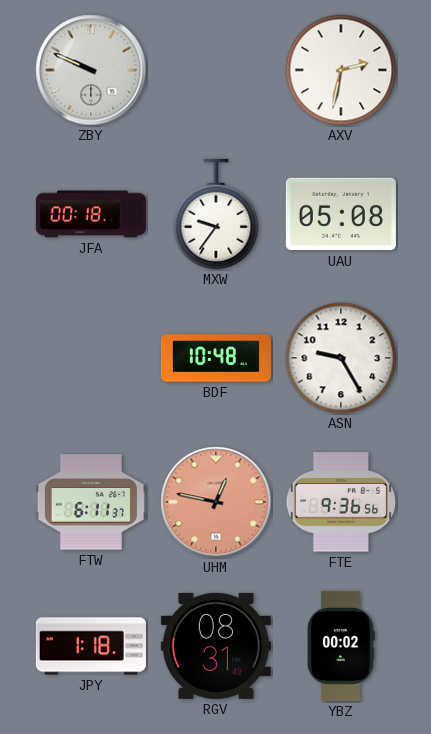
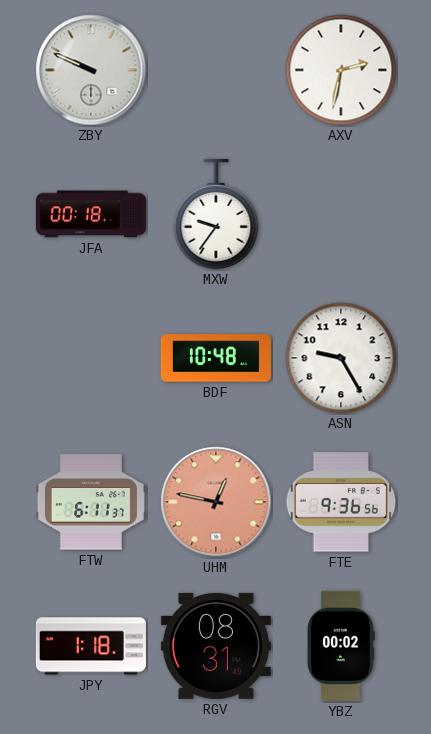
UAU: 05:08 -> none
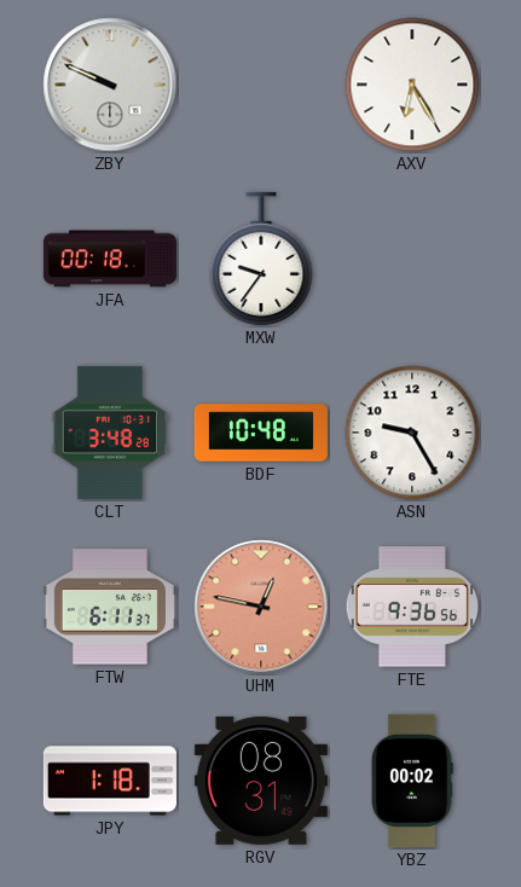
AXV: 2:32 -> 6:25
CLT: none -> 3:48
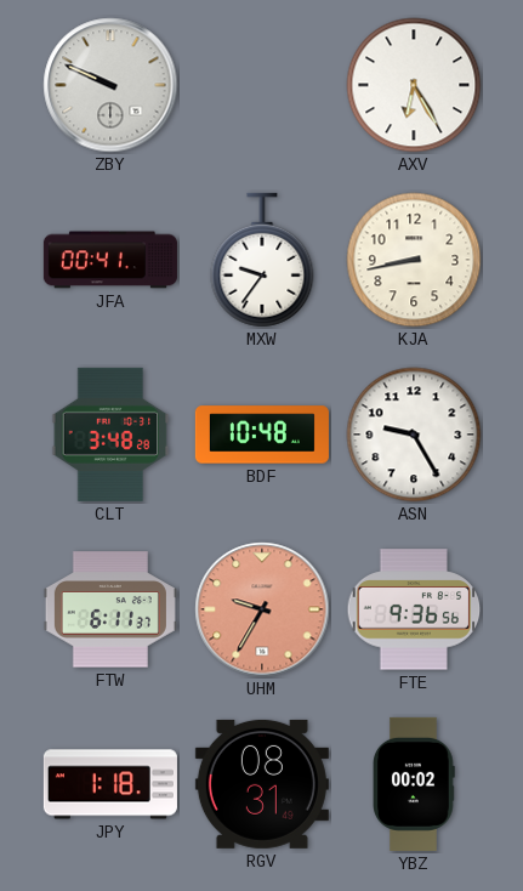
JFA: 00:18 -> 00:41
KJA: none -> 8:43
UHM: 12:47 -> 9:35
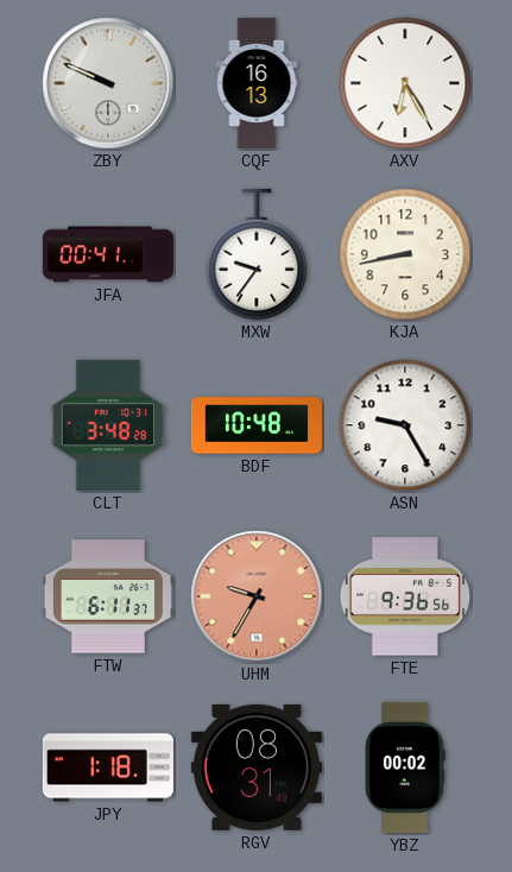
CQF: none -> 16:13
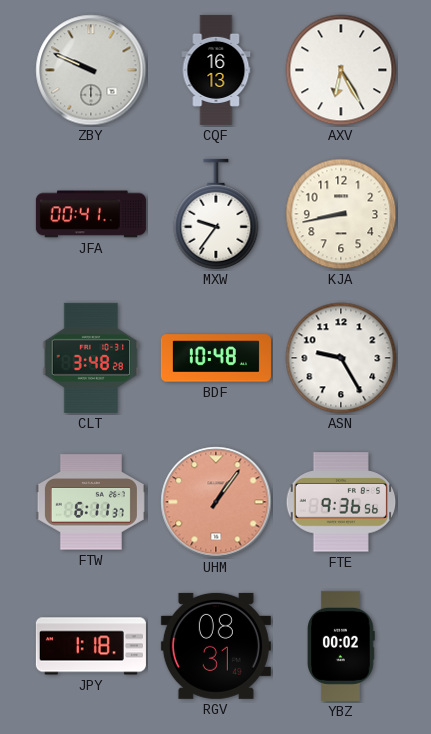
UHM: 9:35 -> 1:06
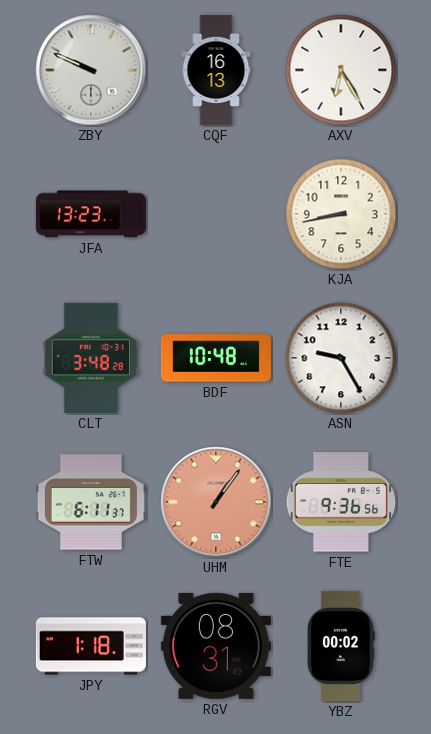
JFA: 00:41 -> 13:23
MXW: 9:36 -> none
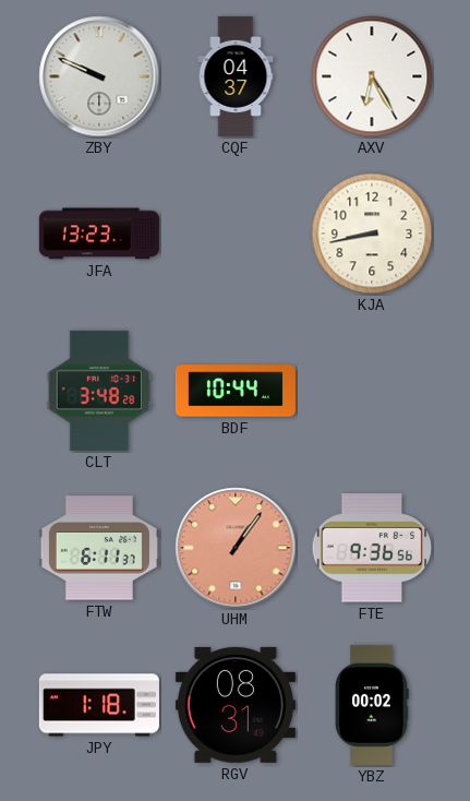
CQF: 16:13 -> 04:37
BDF: 10:48 -> 10:44
ASN: 9:25 -> none
